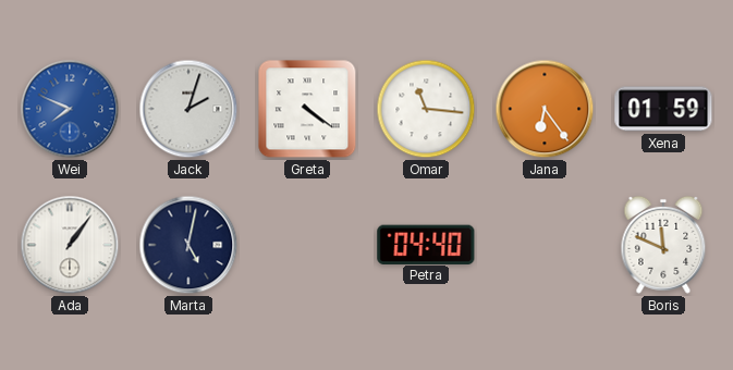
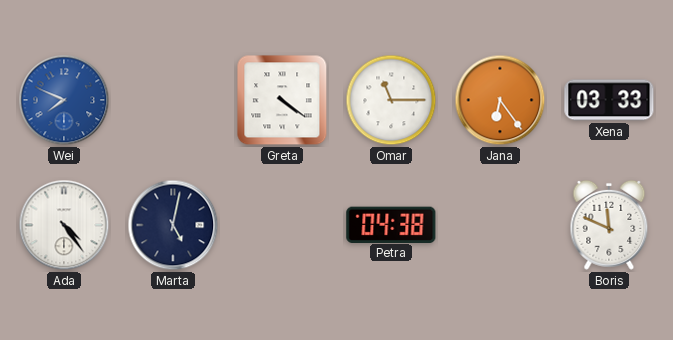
Jack: 2:03 -> none
Omar: 11:16 -> 11:15
Xena: 01:59 -> 03:33
Ada: 1:06 -> 4:24
Petra: 04:40 -> 04:38
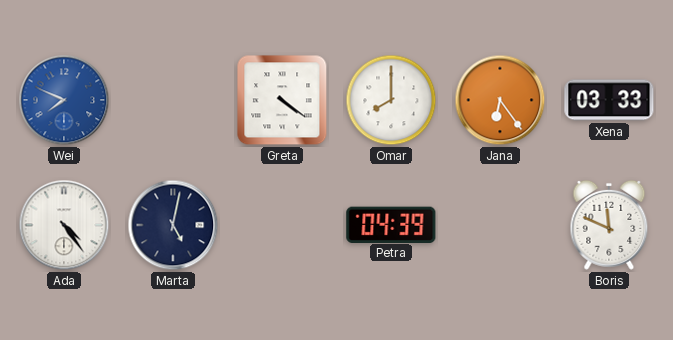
Omar: 11:15 -> 8:00
Petra: 04:38 -> 04:39
